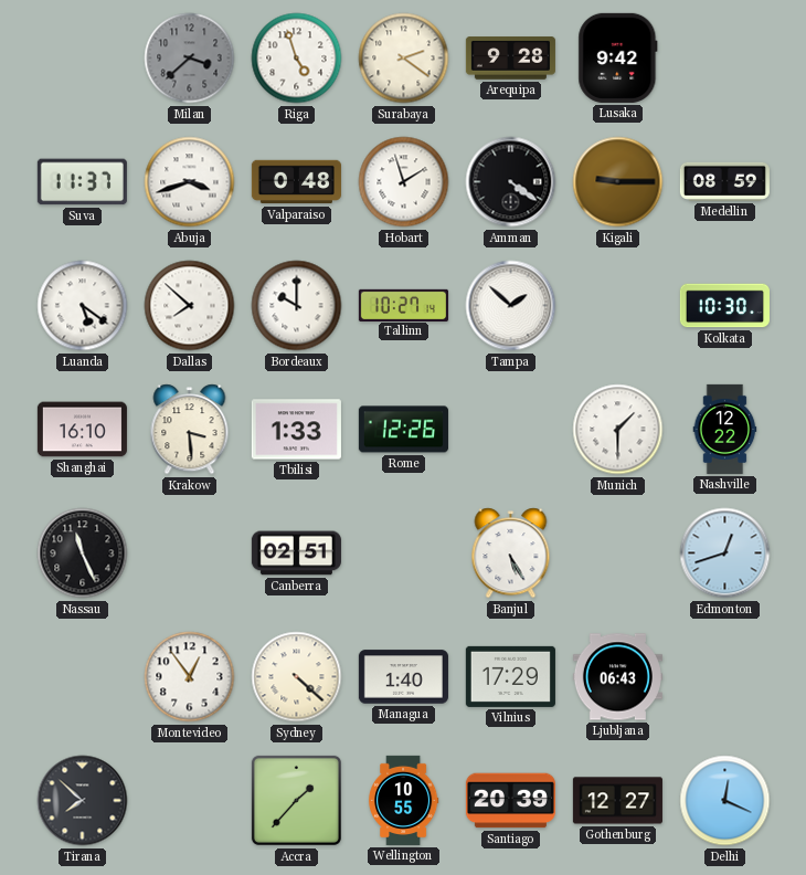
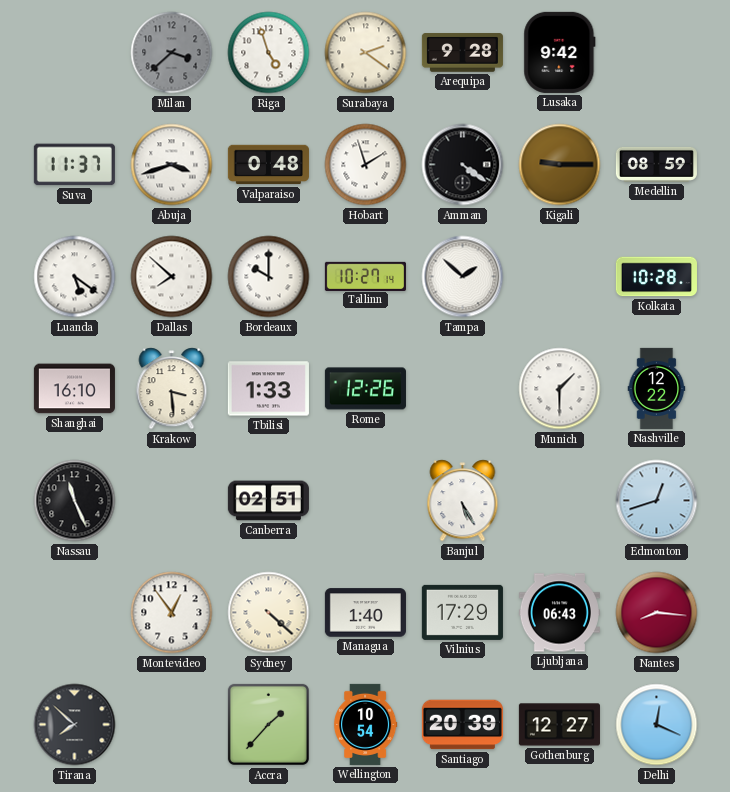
Kolkata: 10:30 -> 10:28
Nantes: none -> 8:16
Wellington: 10:55 -> 10:54
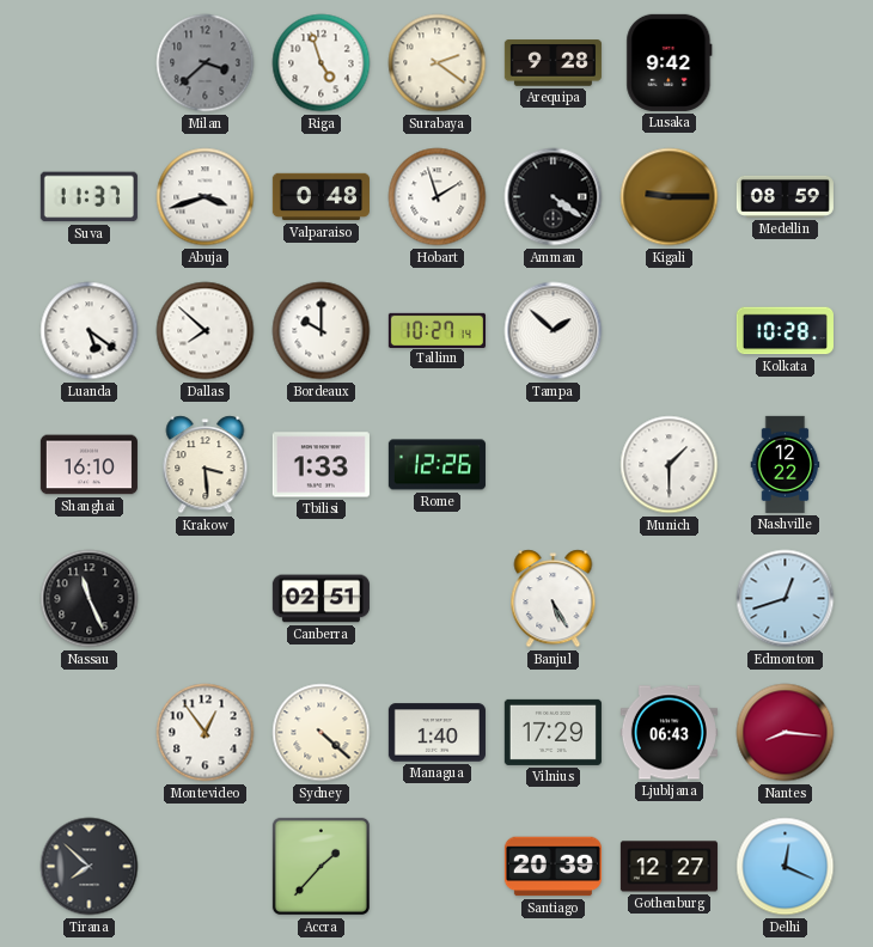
Wellington: 10:54 -> none
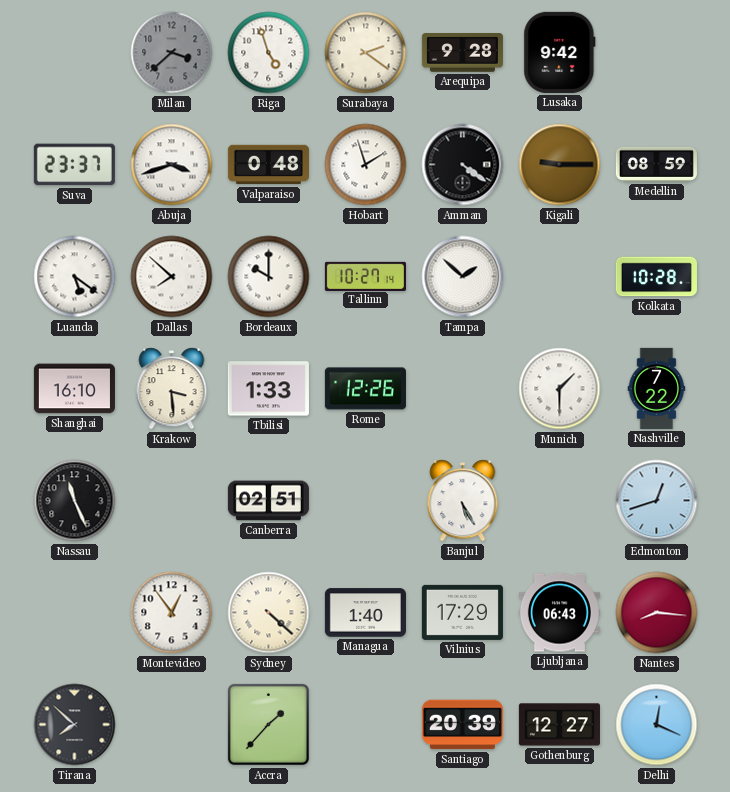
Suva: 11:37 -> 23:37
Nashville: 12:22 -> 7:22
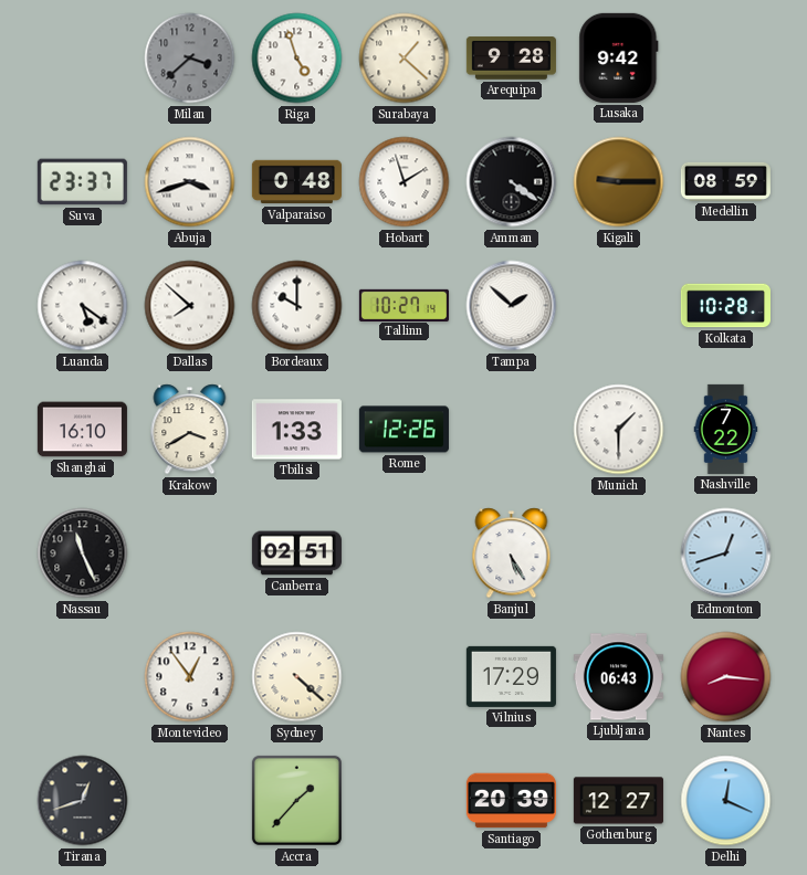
Surabaya: 2:21 -> 1:22
Krakow: 3:29 -> 3:40
Managua: 1:40 -> none
Tirana: 7:52 -> 12:42
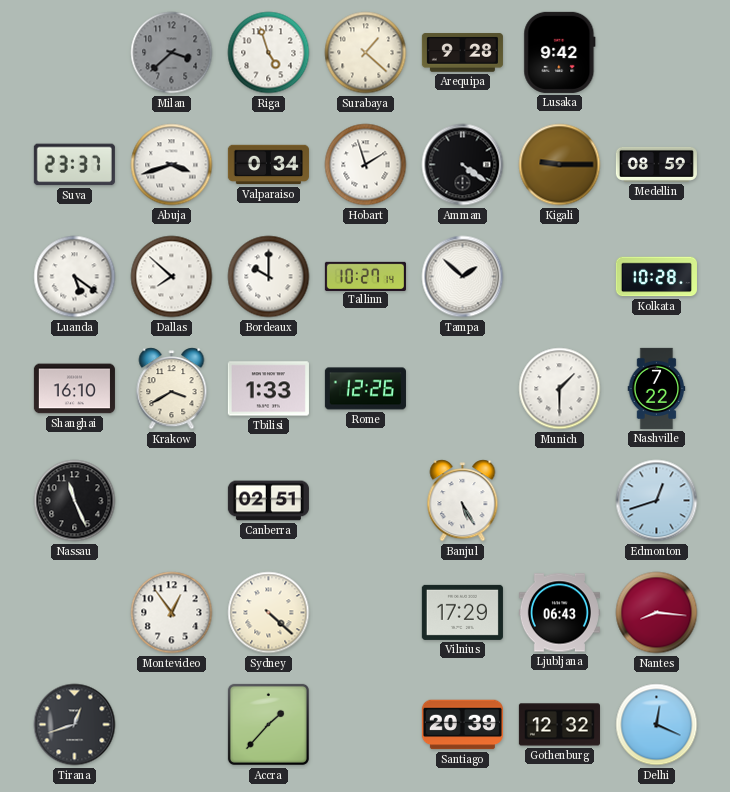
Valparaiso: 0:48 -> 0:34
Gothenburg: 12:27 -> 12:32
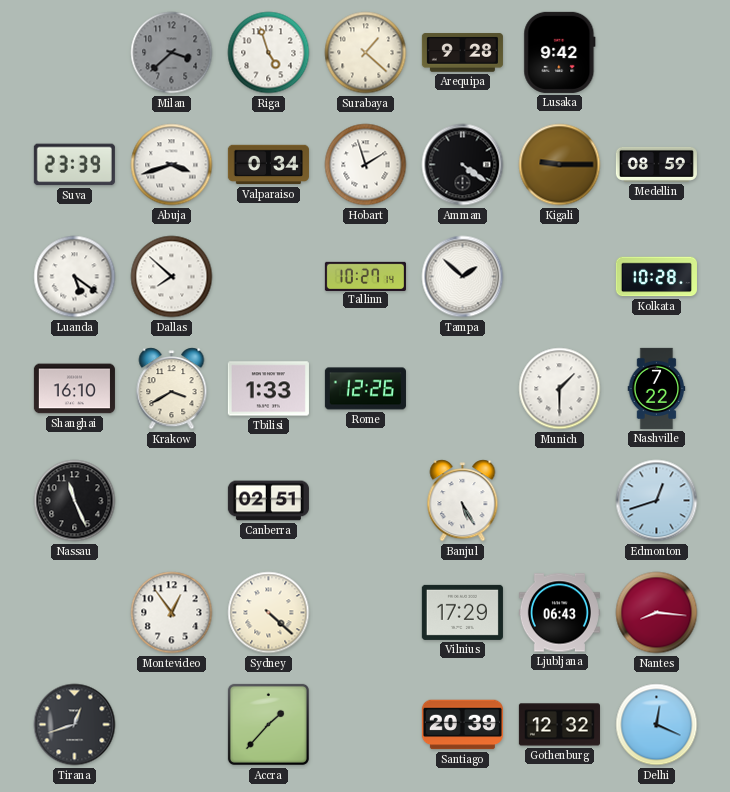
Suva: 23:37 -> 23:39
Bordeaux: 10:00 -> none
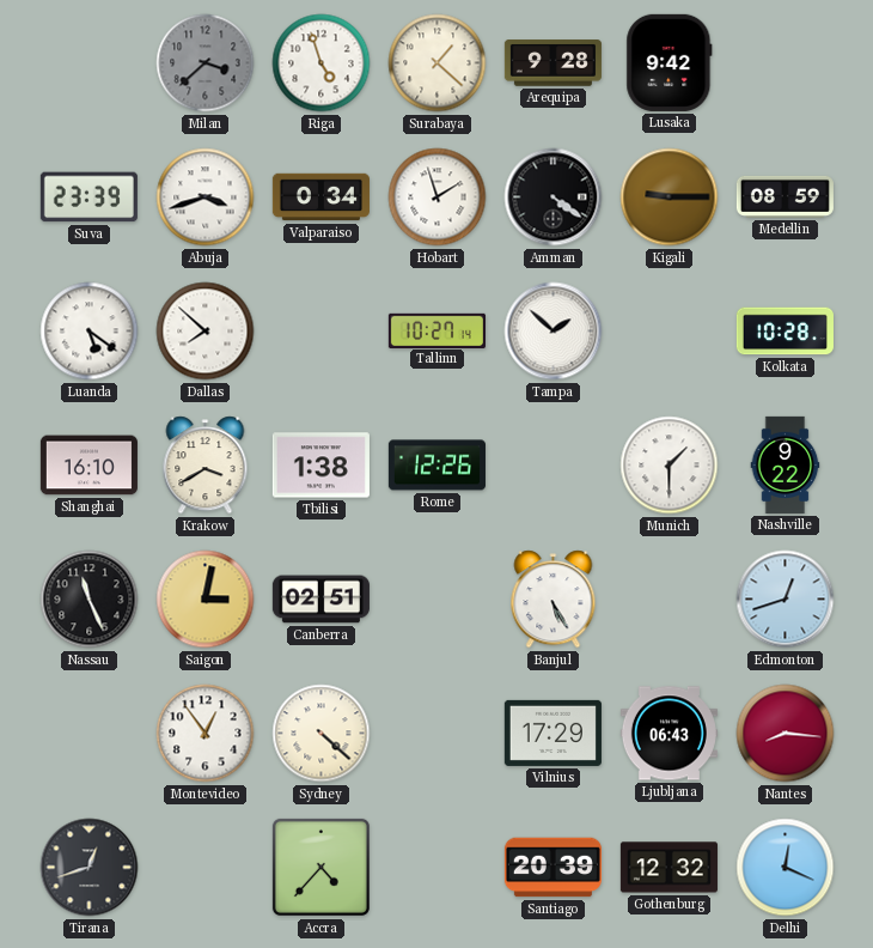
Tbilisi: 1:33 -> 1:38
Nashville: 7:22 -> 9:22
Saigon: none -> 3:02
Accra: 1:37 -> 4:37
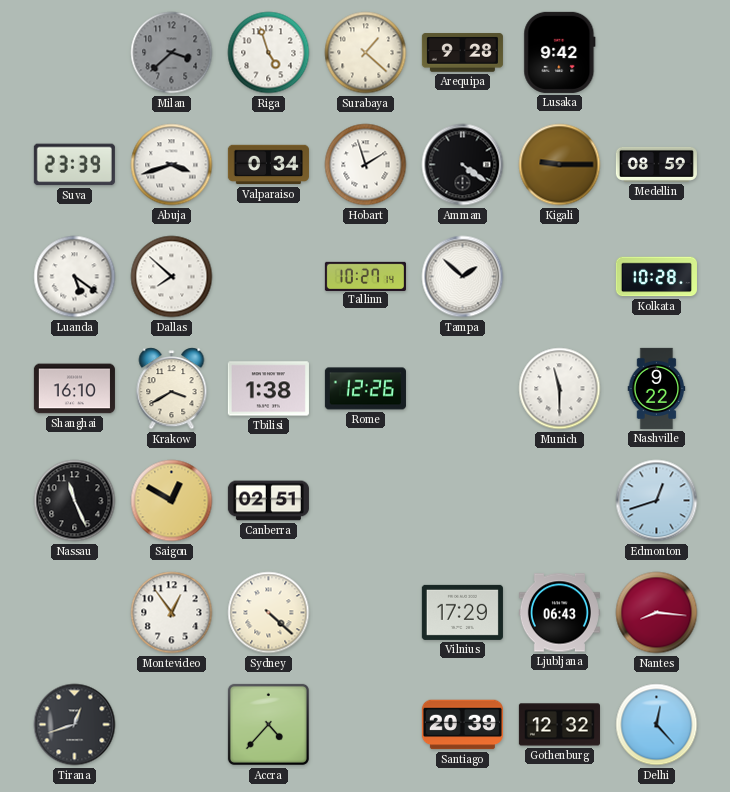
Munich: 1:30 -> 11:30
Saigon: 3:02 -> 12:50
Banjul: 5:25 -> none
Delhi: 12:19 -> 12:23
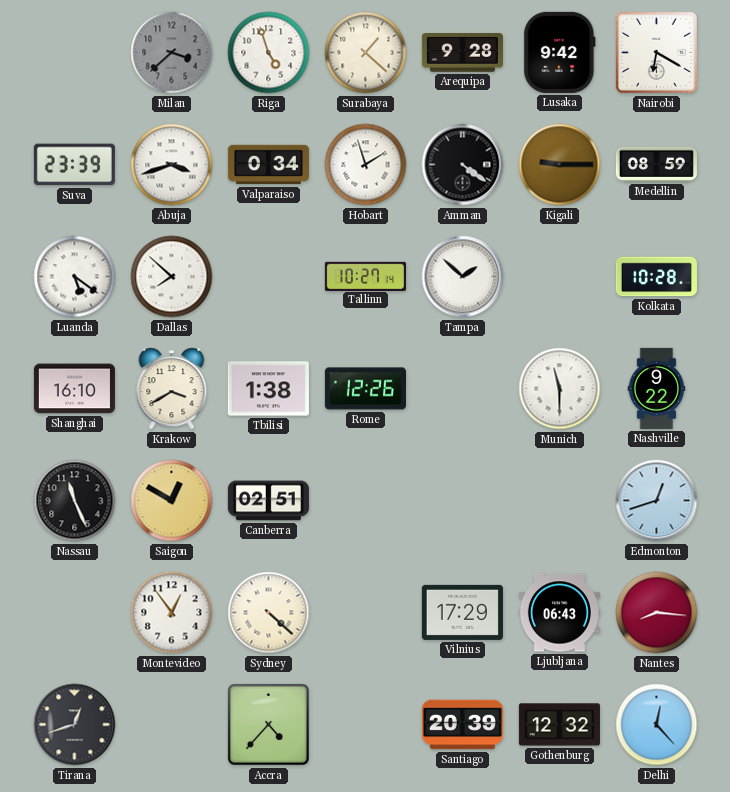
Nairobi: none -> 6:20
